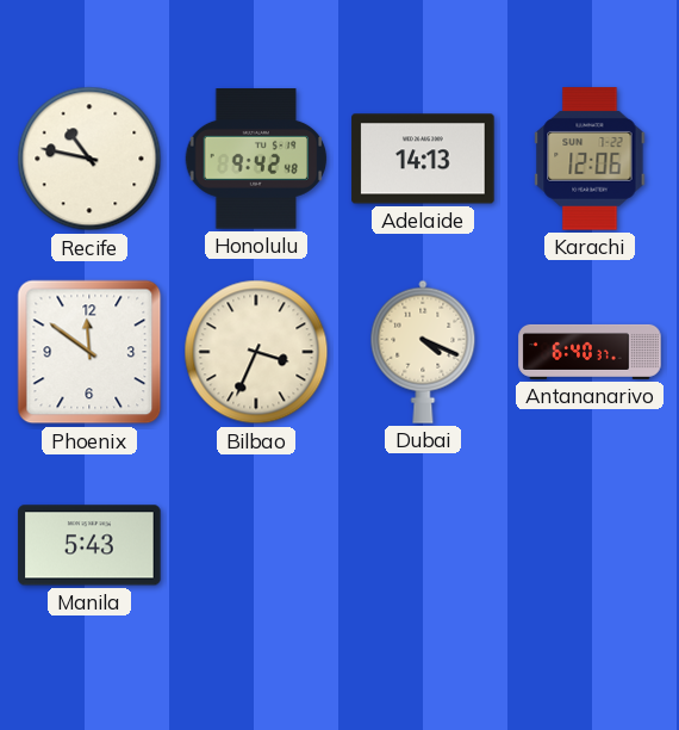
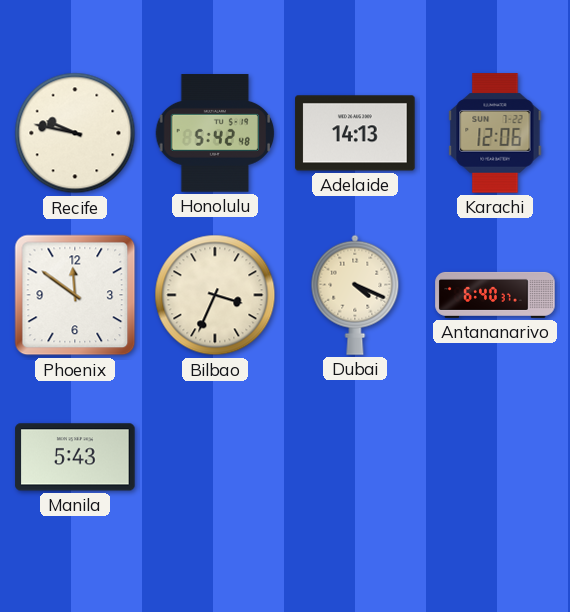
Recife: 10:47 -> 9:47
Honolulu: 9:42 -> 5:42
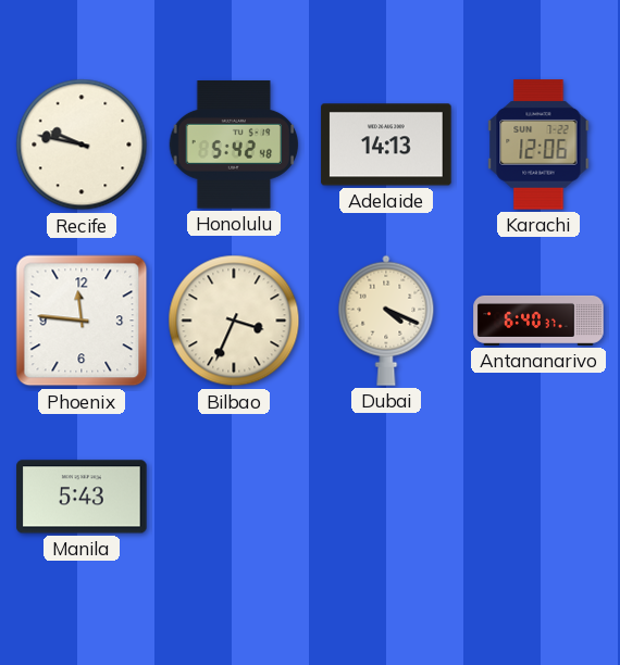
Phoenix: 11:51 -> 11:46
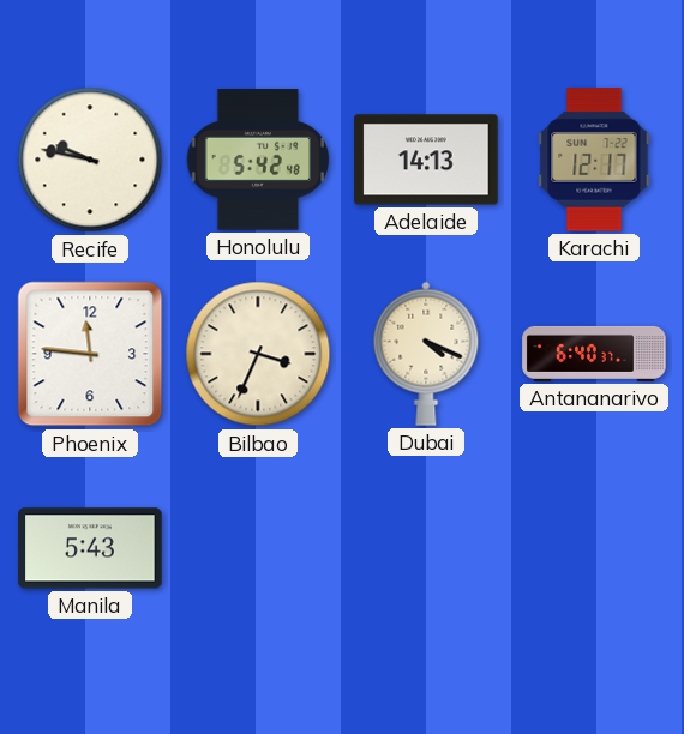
Karachi: 12:06 -> 12:17
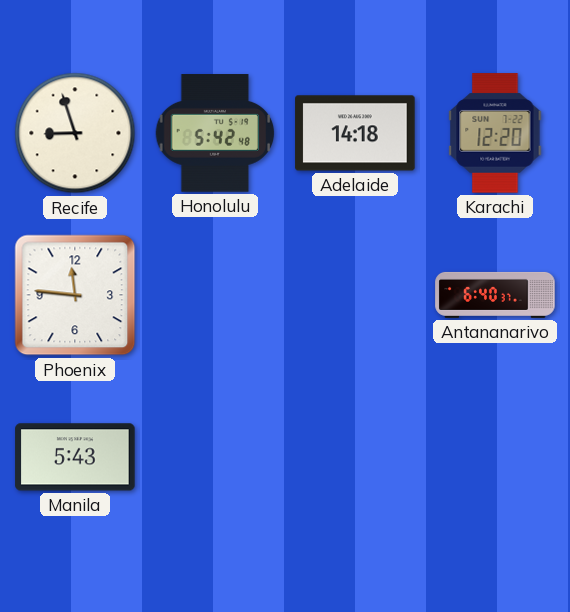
Recife: 9:47 -> 8:57
Adelaide: 14:13 -> 14:18
Karachi: 12:17 -> 12:20
Bilbao: 3:34 -> none
Dubai: 4:19 -> none
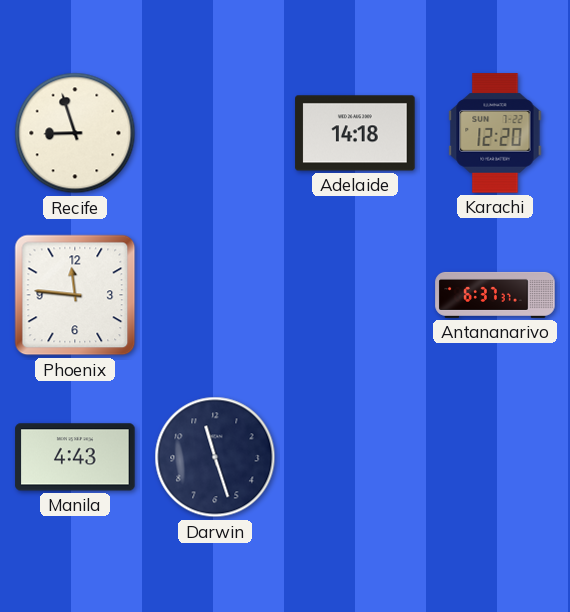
Honolulu: 5:42 -> none
Antananarivo: 6:40 -> 6:37
Manila: 5:43 -> 4:43
Darwin: none -> 11:27
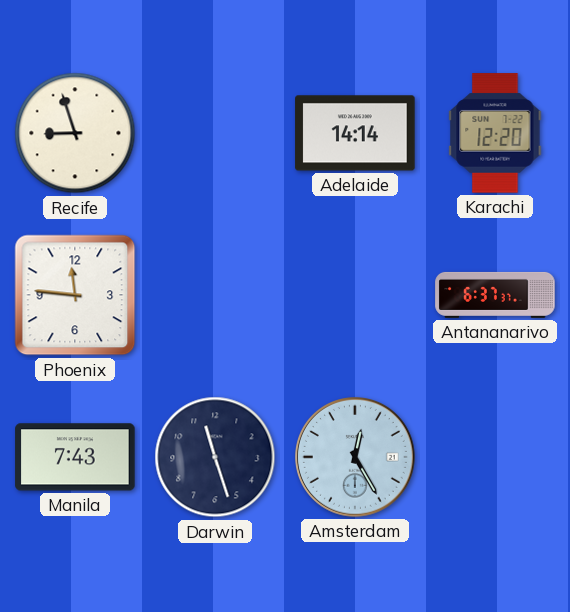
Adelaide: 14:18 -> 14:14
Manila: 4:43 -> 7:43
Amsterdam: none -> 12:25
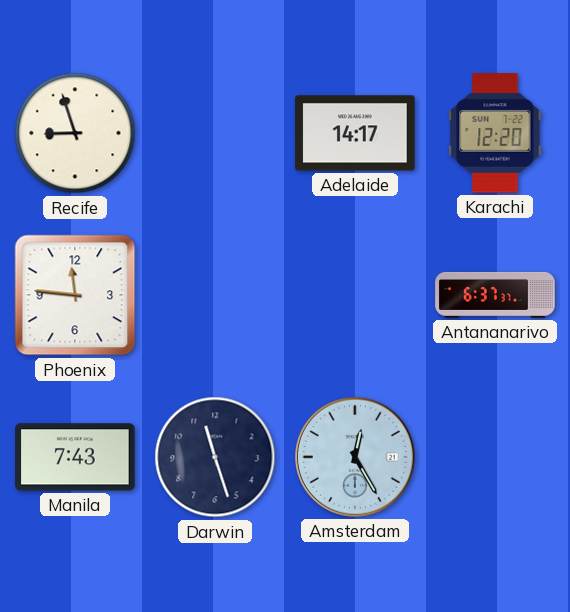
Adelaide: 14:14 -> 14:17
